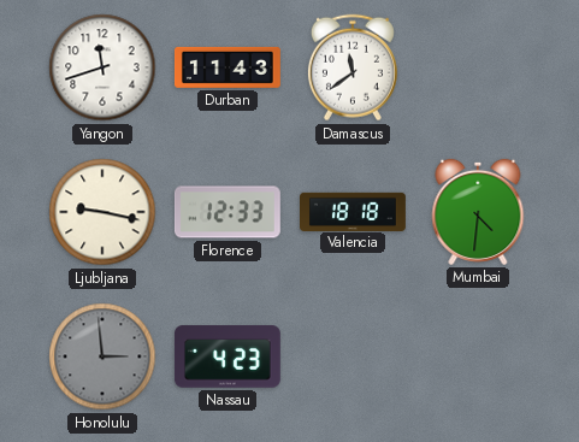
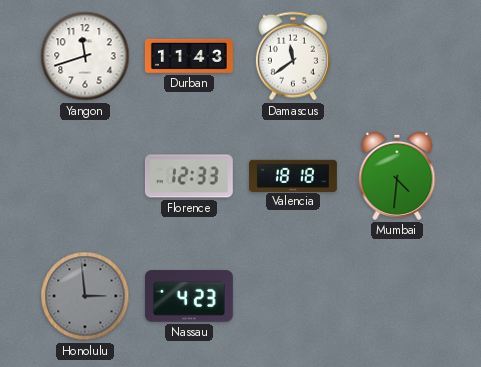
Ljubljana: 9:17 -> none
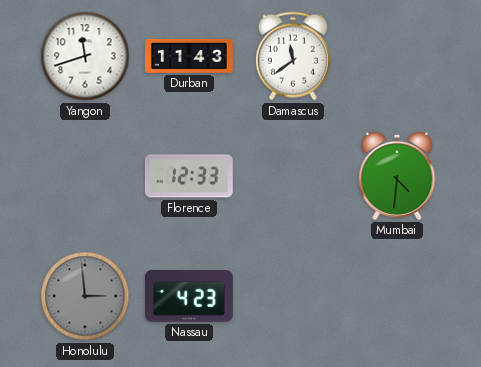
Valencia: 18:18 -> none
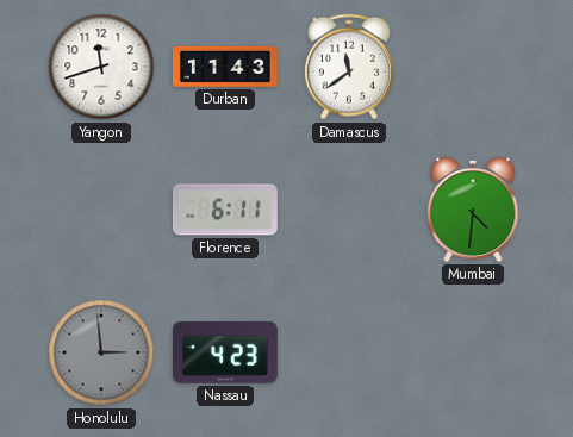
Florence: 12:33 -> 6:11
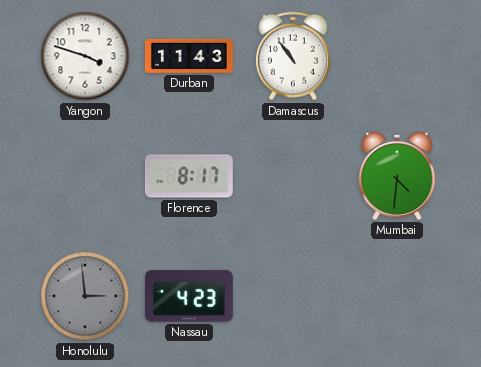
Yangon: 11:42 -> 3:48
Damascus: 11:39 -> 10:54
Florence: 6:11 -> 8:17
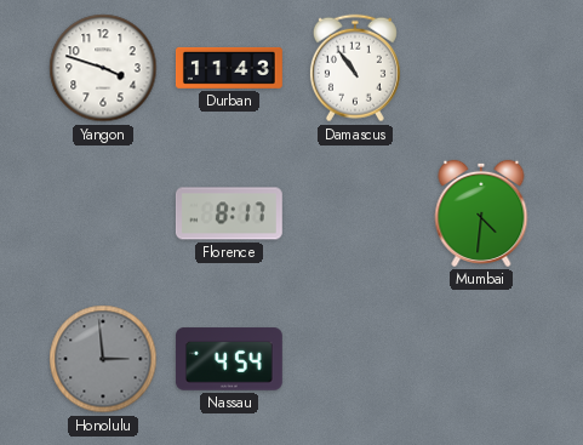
Nassau: 4:23 -> 4:54
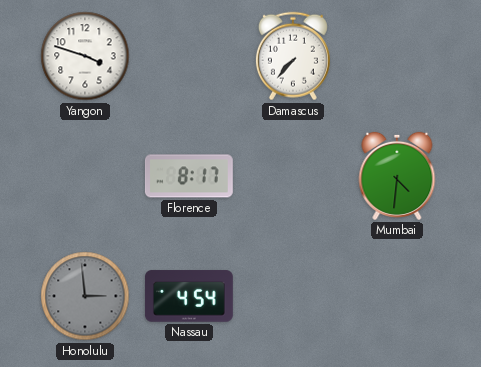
Durban: 11:43 -> none
Damascus: 10:54 -> 7:37
